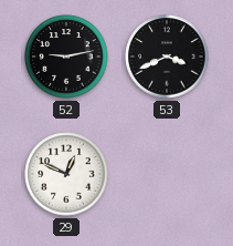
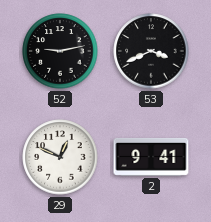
2: none -> 9:41
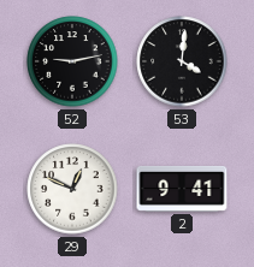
53: 3:41 -> 4:01
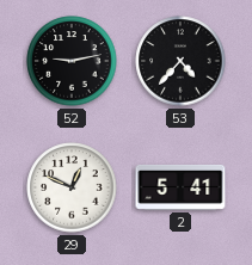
53: 4:01 -> 4:37
2: 9:41 -> 5:41
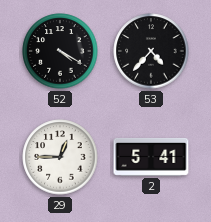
52: 9:13 -> 4:20
29: 12:49 -> 12:45
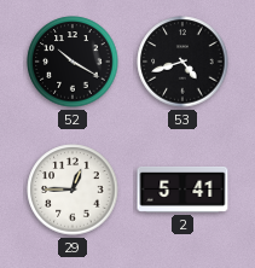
52: 4:20 -> 10:20
53: 4:37 -> 4:42
